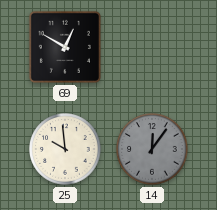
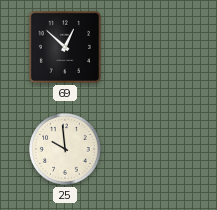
69: 12:50 -> 12:52
14: 12:06 -> none
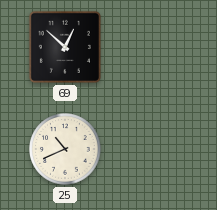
25: 9:59 -> 10:41
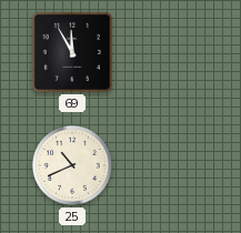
69: 12:52 -> 11:55
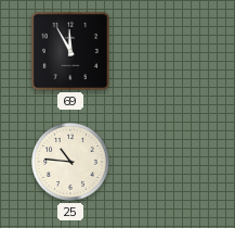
25: 10:41 -> 10:46
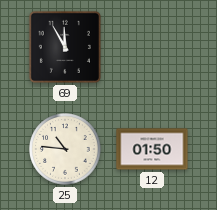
12: none -> 01:50
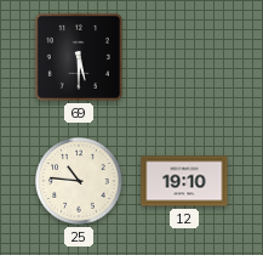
69: 11:55 -> 5:30
12: 01:50 -> 19:10
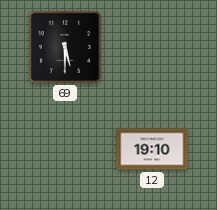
25: 10:46 -> none
